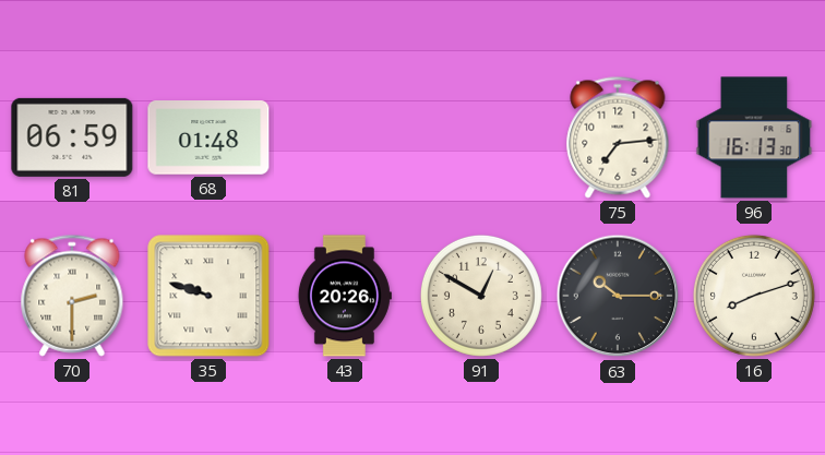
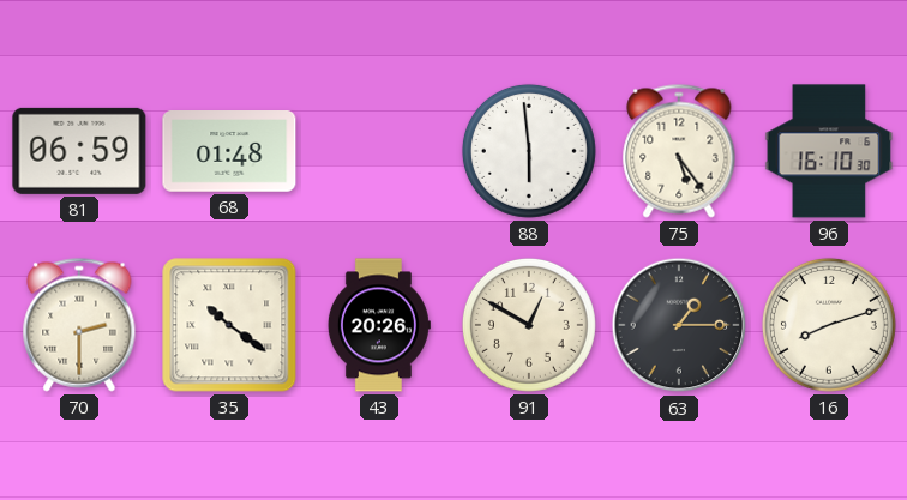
88: none -> 5:59
75: 7:14 -> 5:24
96: 16:13 -> 16:10
35: 9:48 -> 10:21
63: 10:15 -> 1:15
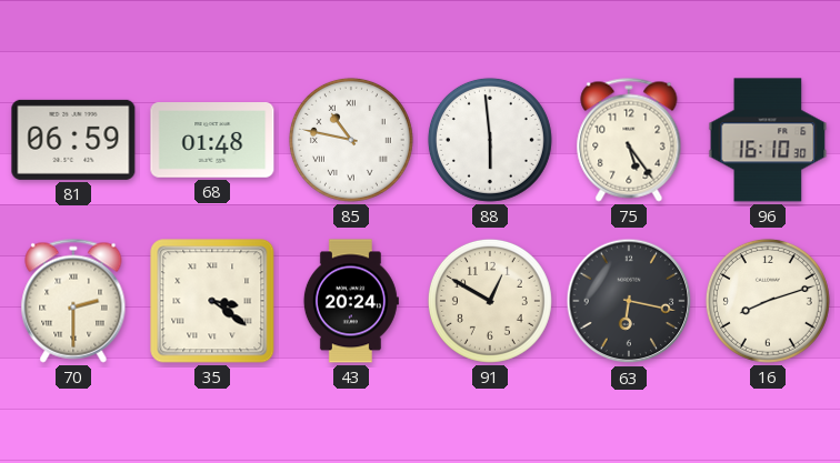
85: none -> 10:47
35: 10:21 -> 3:21
43: 20:26 -> 20:24
63: 1:15 -> 6:17
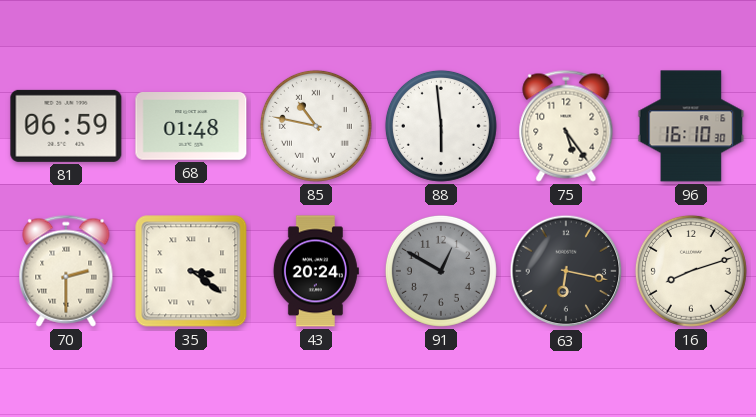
91 dial: cream -> grey
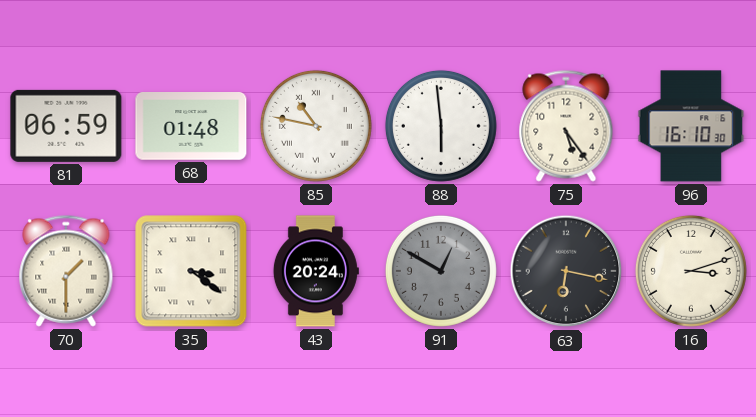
70: 2:30 -> 1:30
16: 8:12 -> 3:12
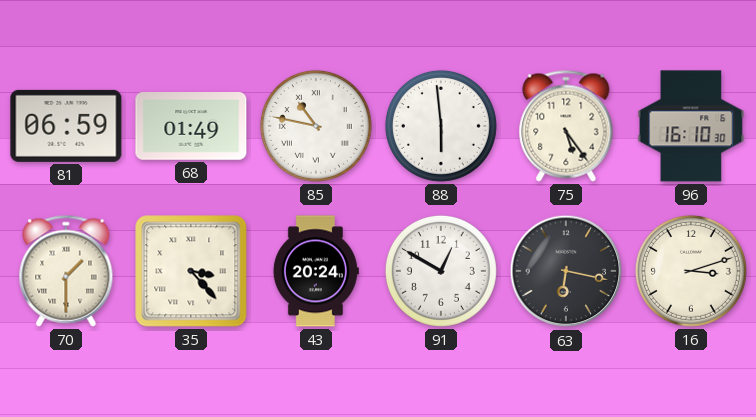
68: 01:48 -> 01:49
35: 3:21 -> 3:23
91 dial: grey -> white
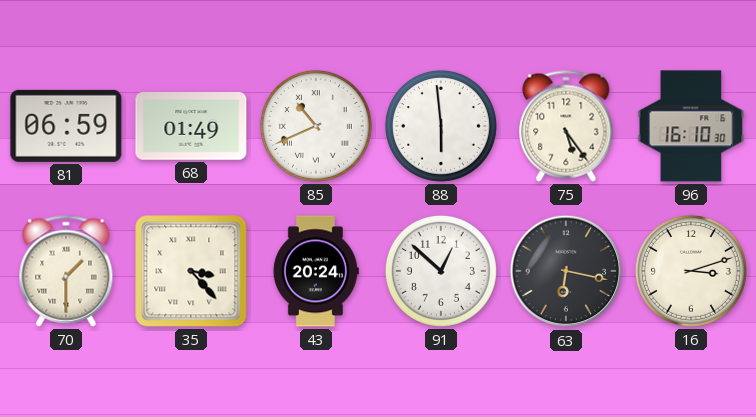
85: 10:47 -> 10:41
91: 12:50 -> 12:52
